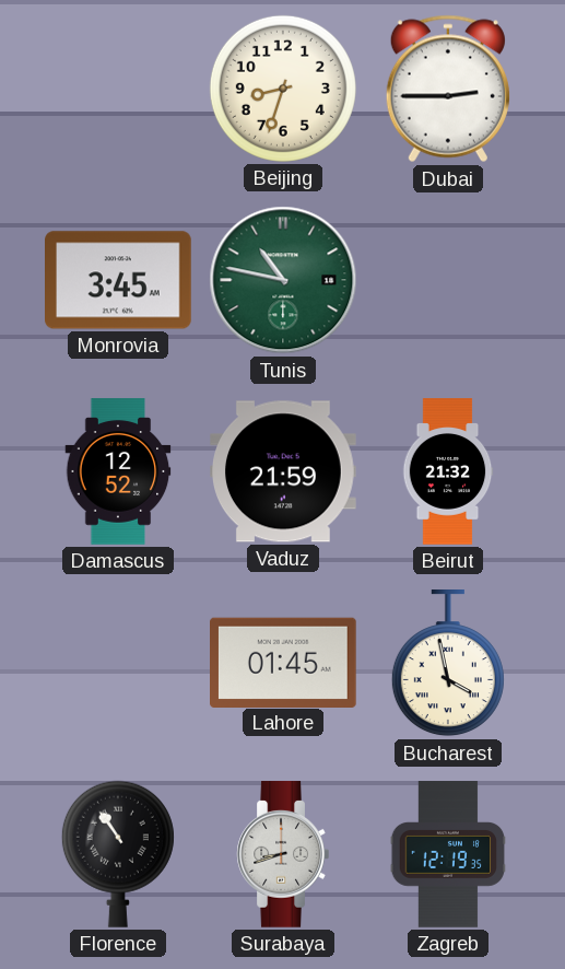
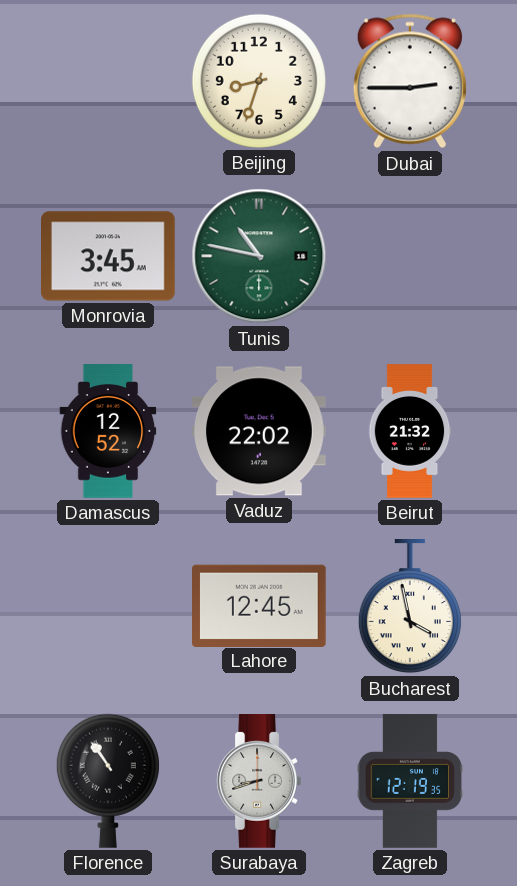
Vaduz: 21:59 -> 22:02
Lahore: 01:45 -> 12:45
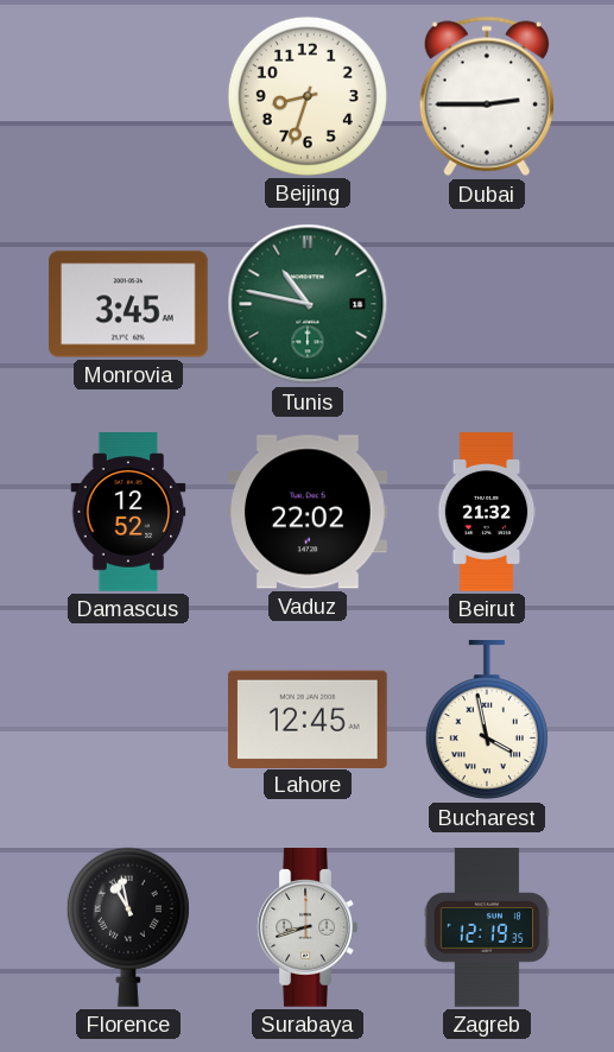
Florence: 10:54 -> 10:58
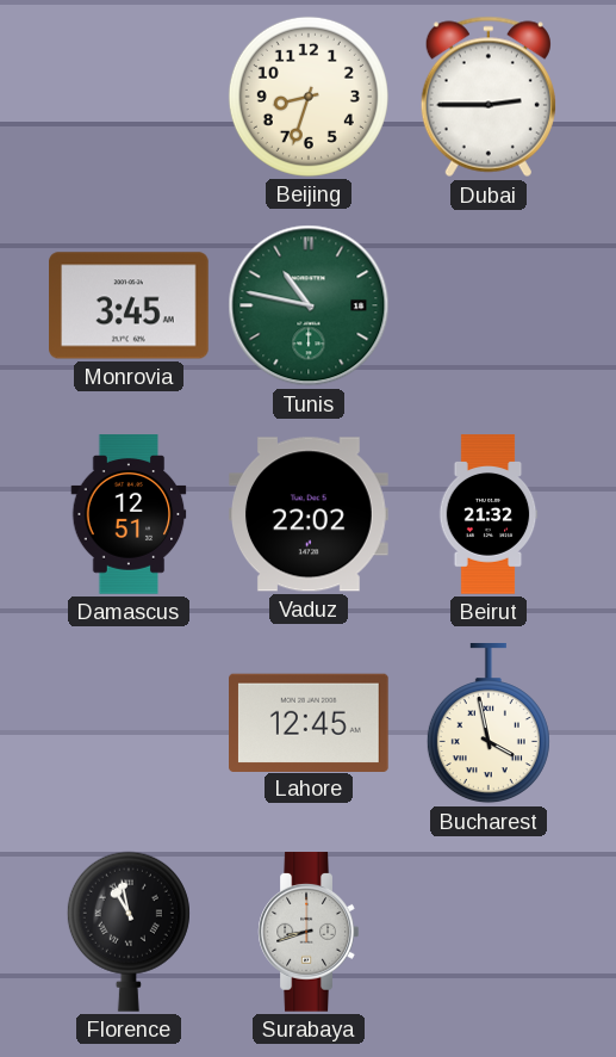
Damascus: 12:52 -> 12:51
Zagreb: 12:19 -> none
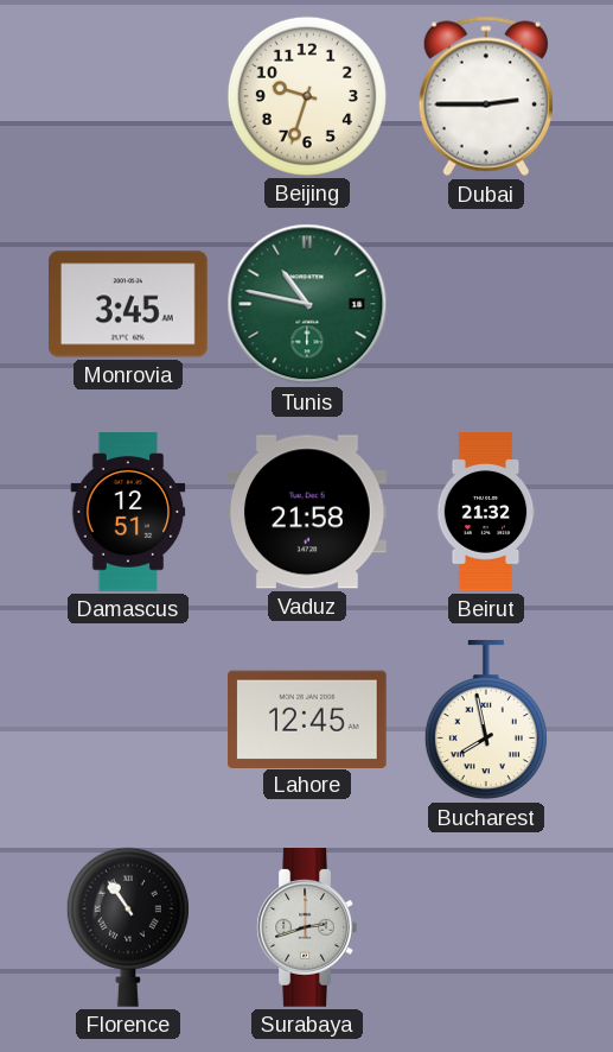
Beijing: 8:33 -> 9:33
Vaduz: 22:02 -> 21:58
Bucharest: 3:58 -> 7:58
Florence: 10:58 -> 10:54
Surabaya: 8:42 -> 2:42
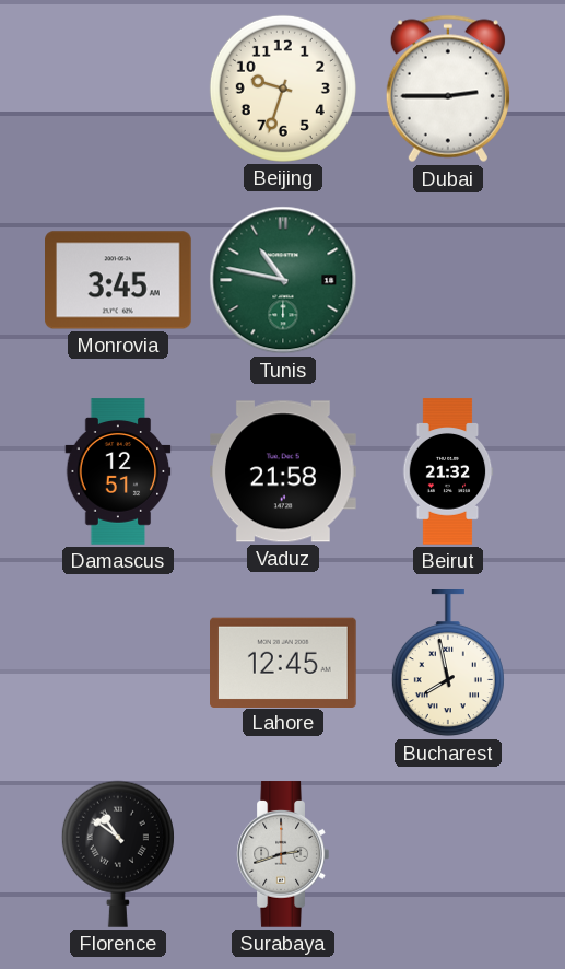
Florence: 10:54 -> 10:51
